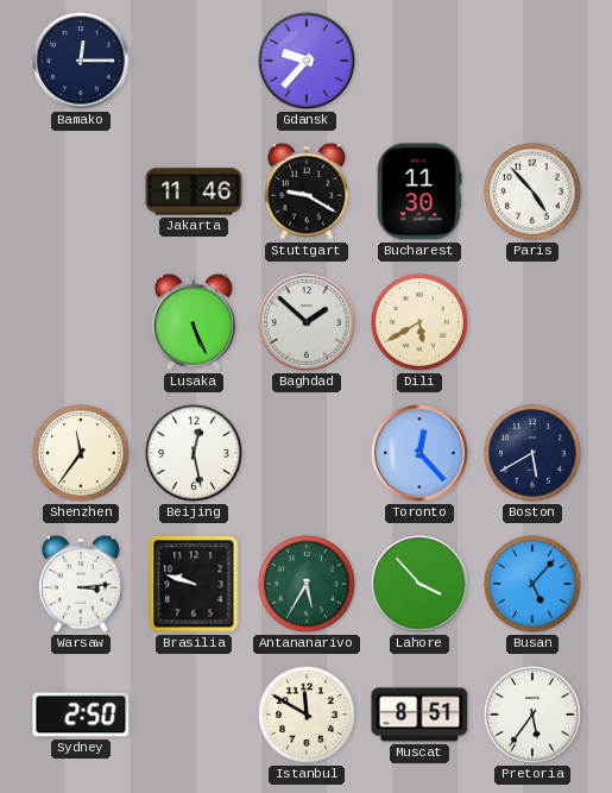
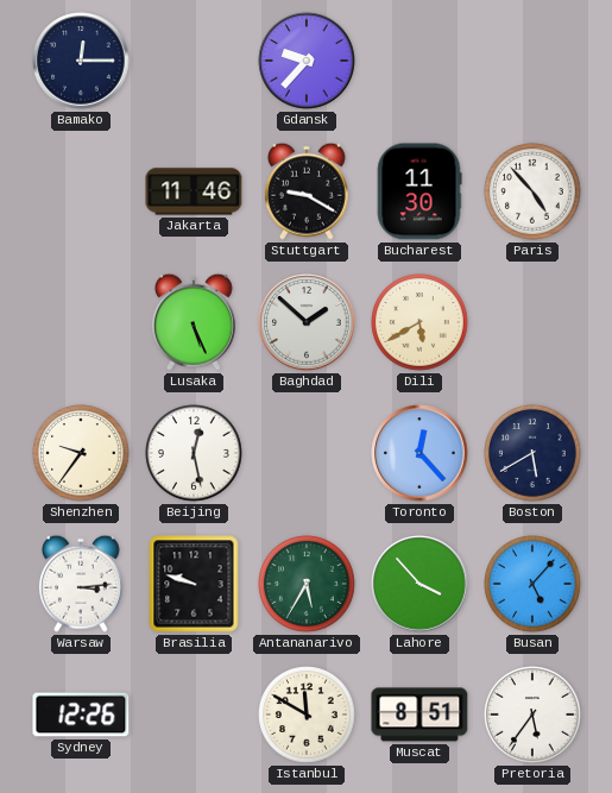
Shenzhen: 11:36 -> 9:36
Sydney: 2:50 -> 12:26
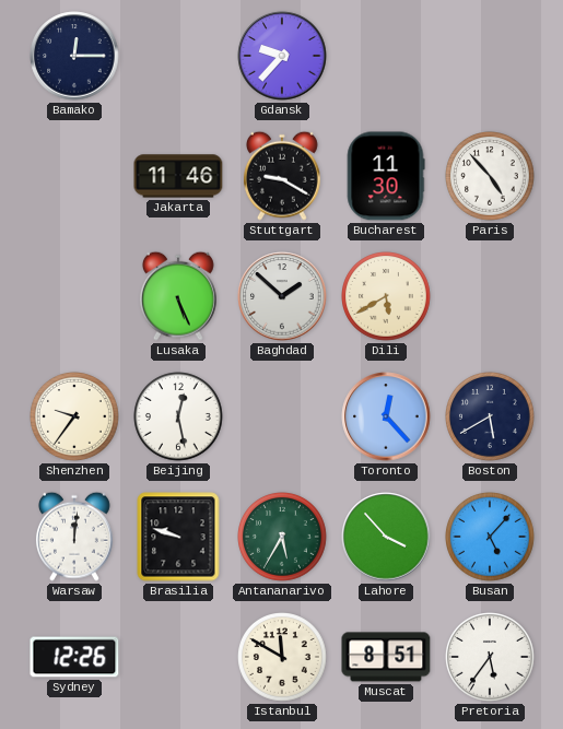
Warsaw: 3:14 -> 12:01
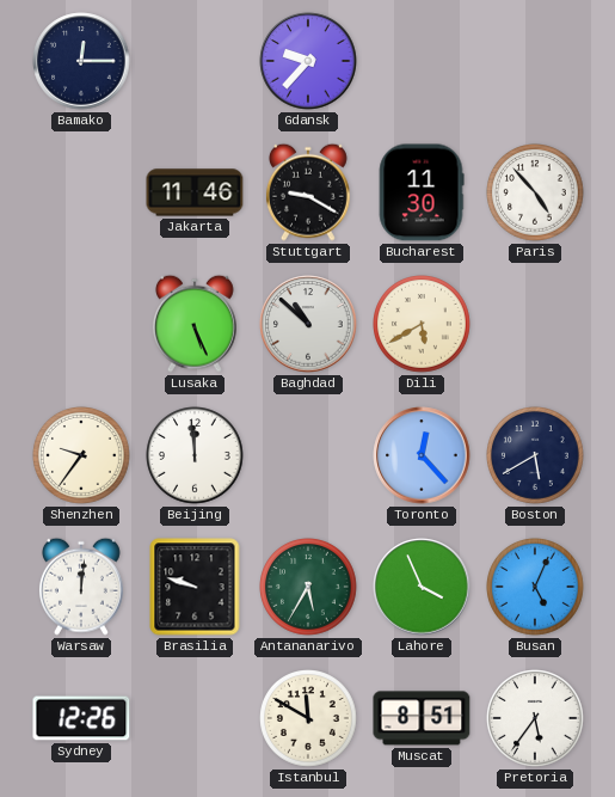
Baghdad: 1:52 -> 10:52
Beijing: 12:28 -> 11:59
Lahore: 3:53 -> 3:56
Busan: 5:07 -> 5:04
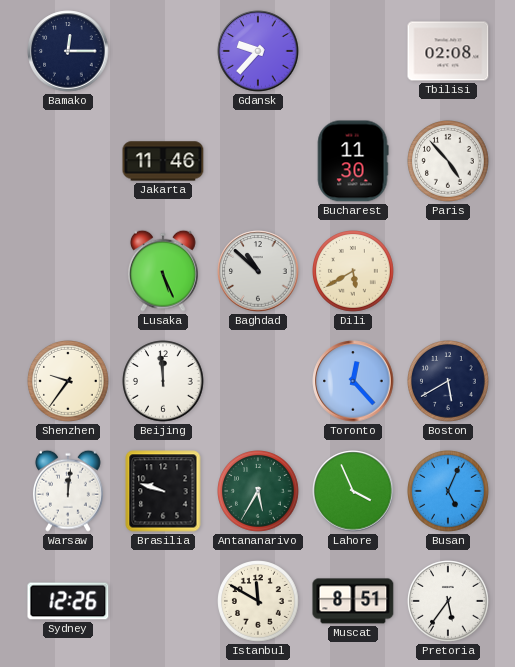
Tbilisi: none -> 02:08
Stuttgart: 9:20 -> none
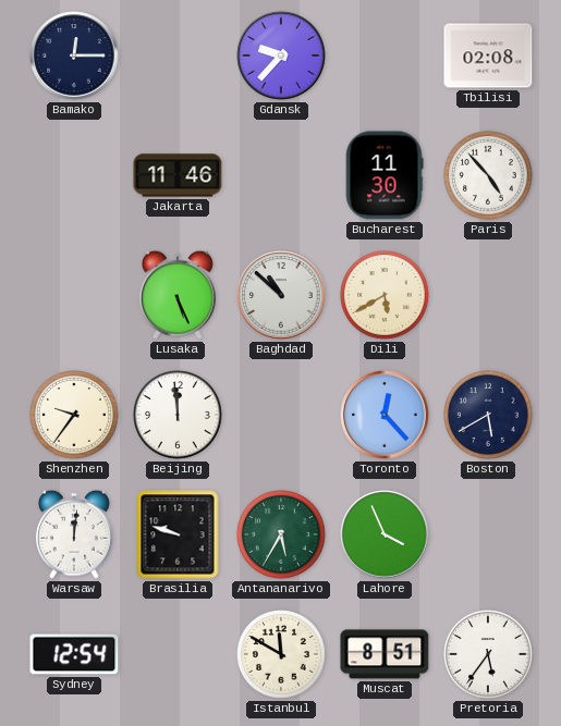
Busan: 5:04 -> none
Sydney: 12:26 -> 12:54
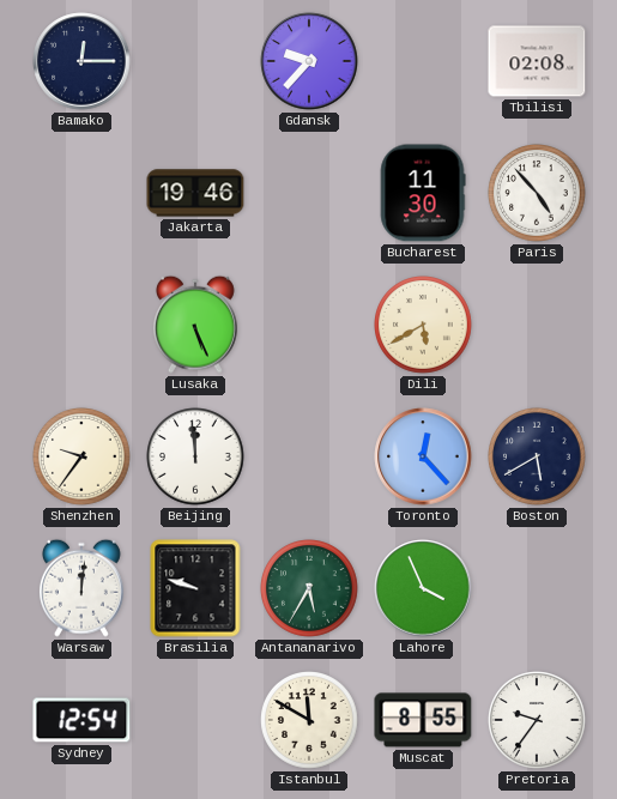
Jakarta: 11:46 -> 19:46
Baghdad: 10:52 -> none
Muscat: 8:51 -> 8:55
Pretoria: 5:36 -> 9:36
